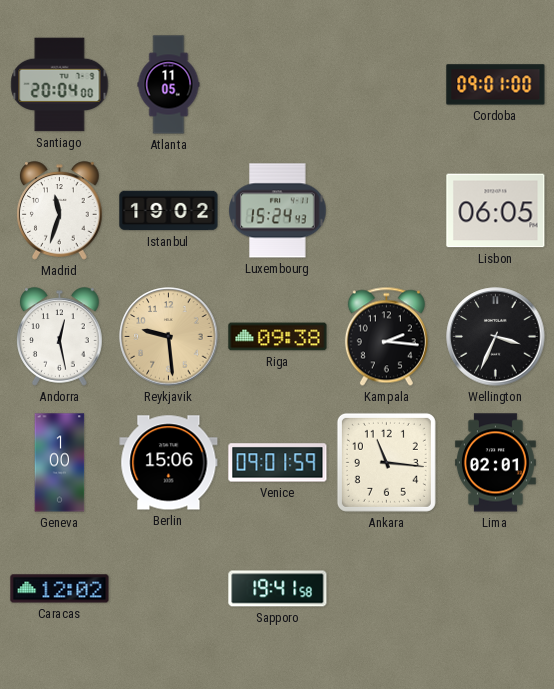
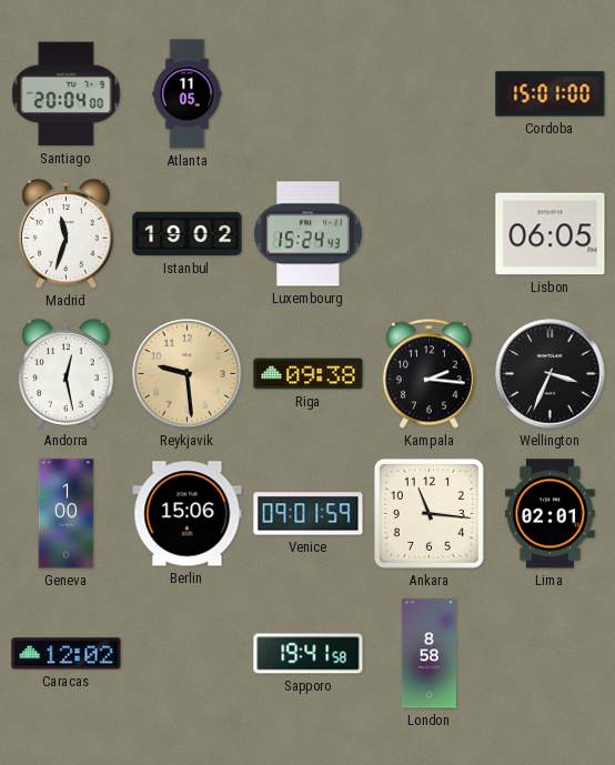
Cordoba: 09:01 -> 15:01
London: none -> 8:58
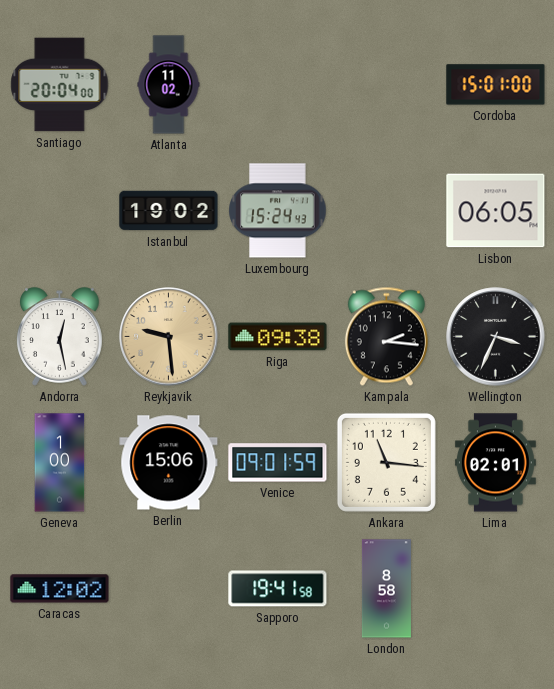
Atlanta: 11:05 -> 11:02
Madrid: 11:33 -> none
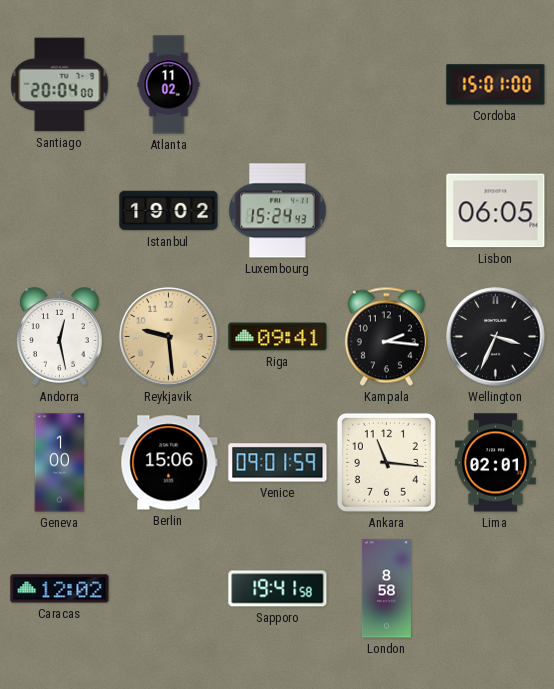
Riga: 09:38 -> 09:41
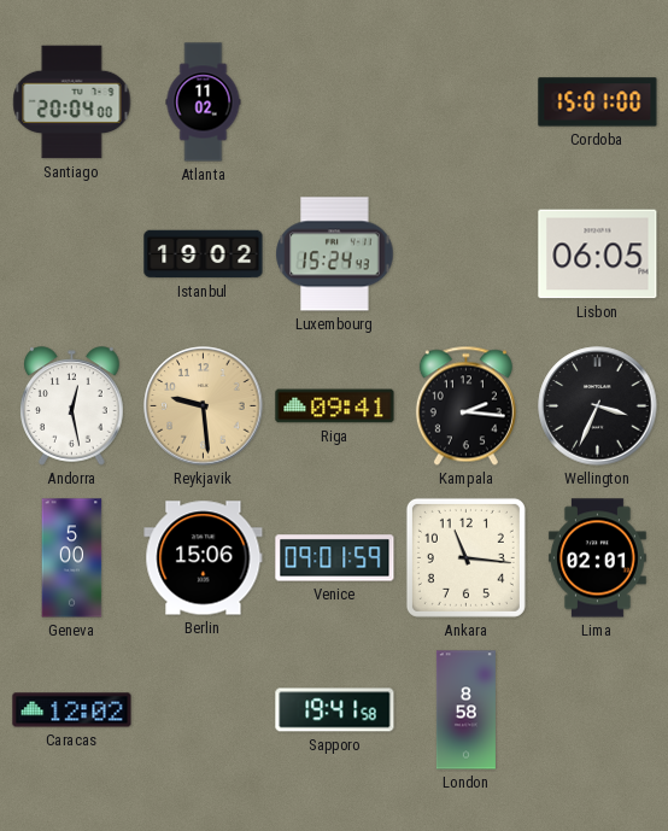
Geneva: 1:00 -> 5:00
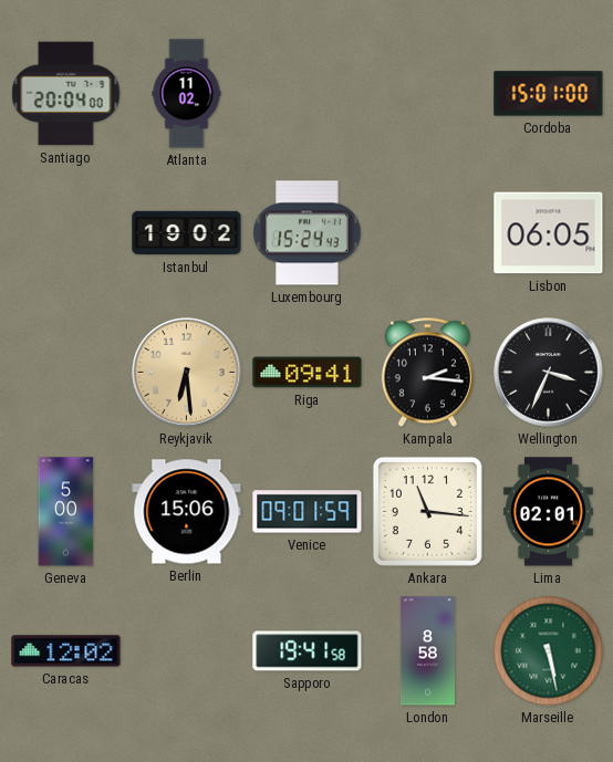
Andorra: 12:28 -> none
Reykjavik: 9:29 -> 6:29
Marseille: none -> 5:28
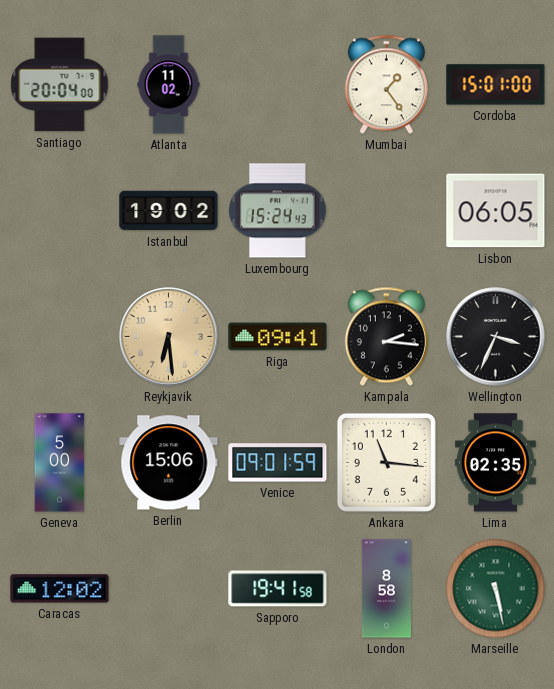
Mumbai: none -> 1:24
Lima: 02:01 -> 02:35
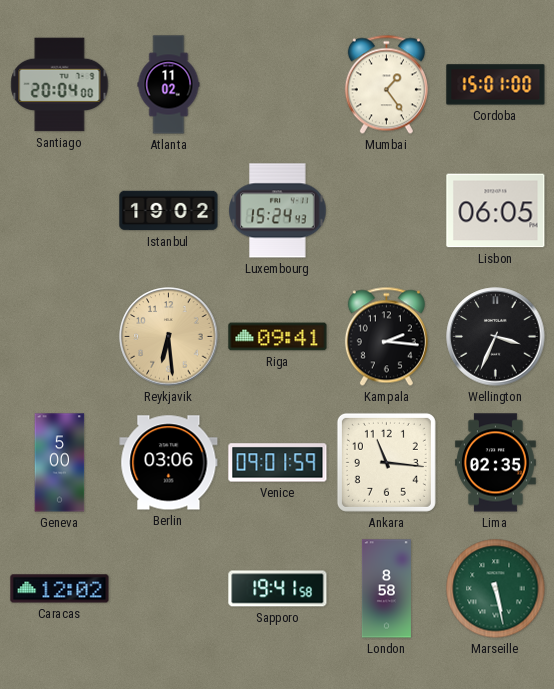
Berlin: 15:06 -> 03:06
